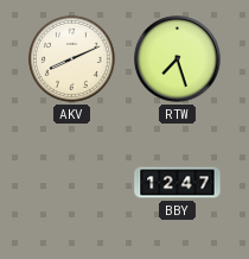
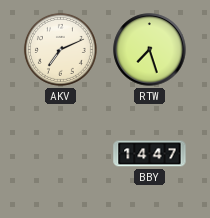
AKV: 8:11 -> 7:11
BBY: 12:47 -> 14:47
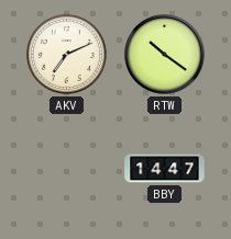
RTW: 7:27 -> 10:21
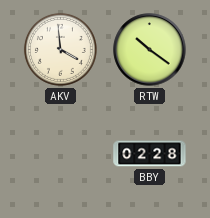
AKV: 7:11 -> 3:59
BBY: 14:47 -> 02:28
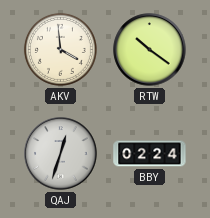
QAJ: none -> 12:33
BBY: 02:28 -> 02:24
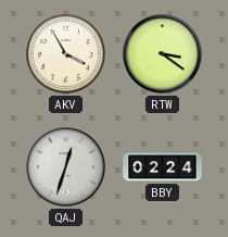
AKV: 3:59 -> 3:55
RTW: 10:21 -> 3:21
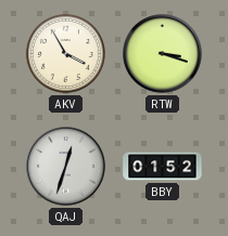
RTW: 3:21 -> 3:18
BBY: 02:24 -> 01:52
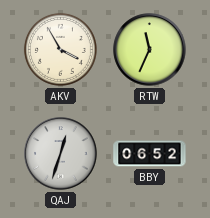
RTW: 3:18 -> 11:34
BBY: 01:52 -> 06:52
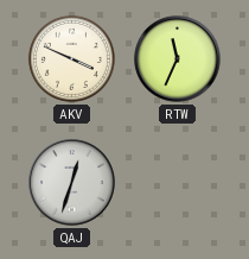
AKV: 3:55 -> 3:49
BBY: 06:52 -> none
